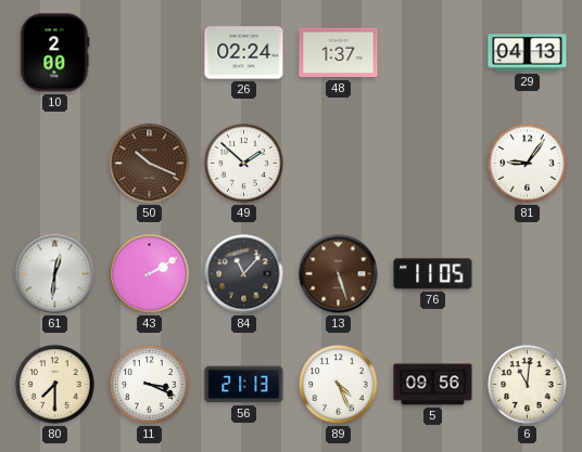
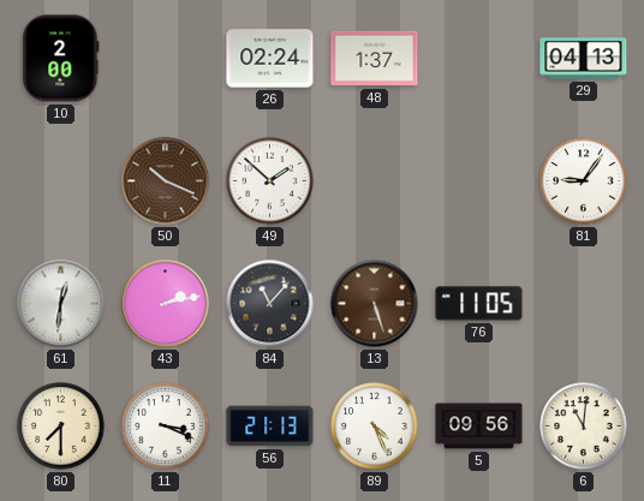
43: 2:10 -> 2:13
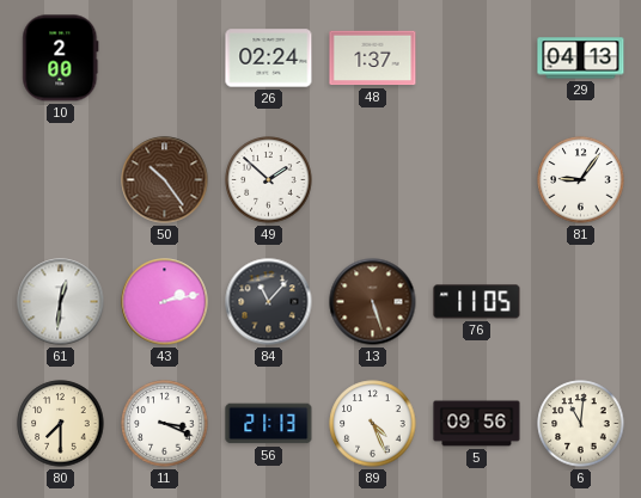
50: 10:19 -> 10:24
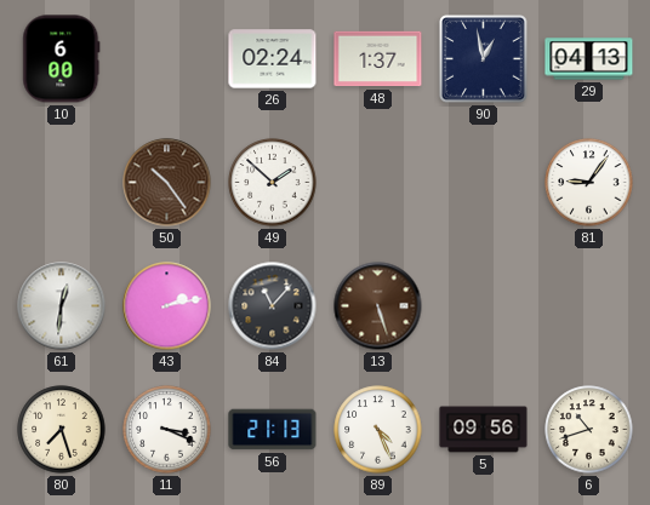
10: 2:00 -> 6:00
90: none -> 12:58
76: 11:05 -> none
80: 7:30 -> 7:27
6: 11:01 -> 10:42
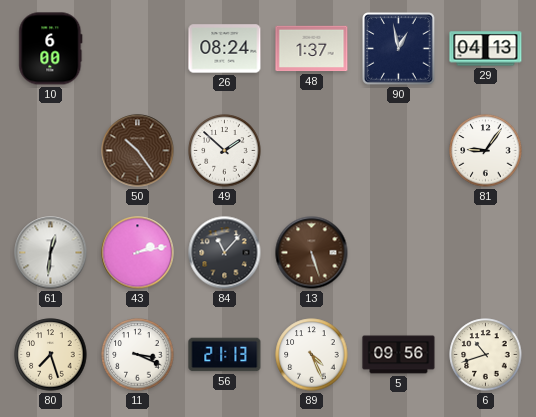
26: 02:24 -> 08:24
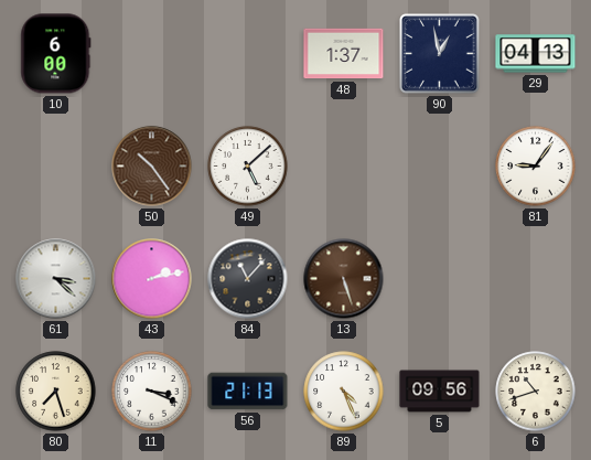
26: 08:24 -> none
49: 1:52 -> 5:08
61: 12:31 -> 3:22
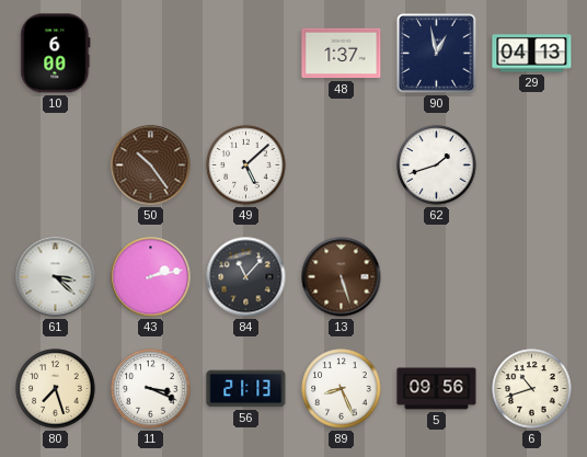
62: none -> 1:42
81: 9:06 -> none
89: 4:26 -> 8:26
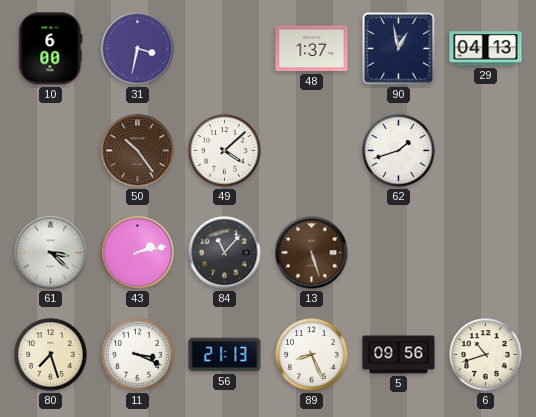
31: none -> 3:32
49: 5:08 -> 4:08
